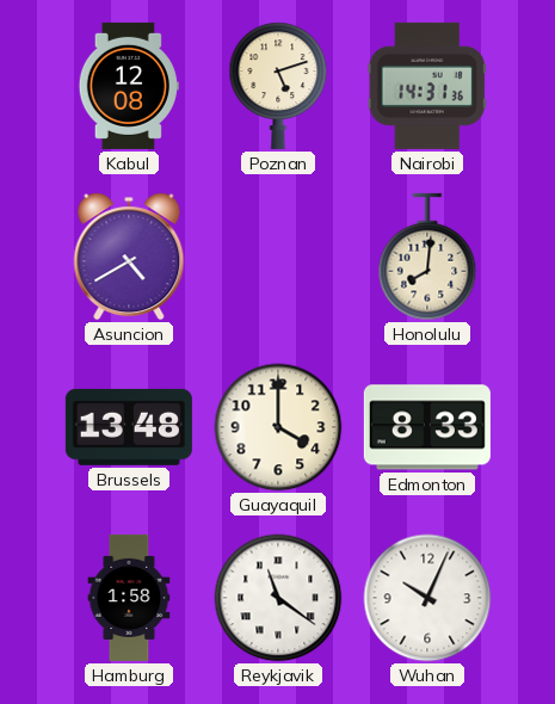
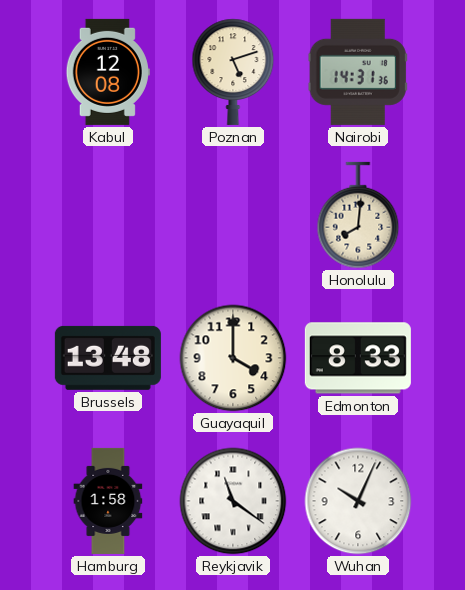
Asuncion: 4:40 -> none
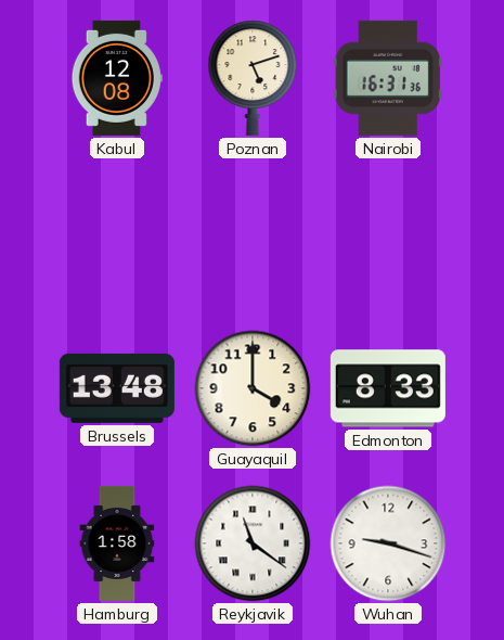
Nairobi: 14:31 -> 16:31
Honolulu: 8:01 -> none
Wuhan: 10:04 -> 9:18
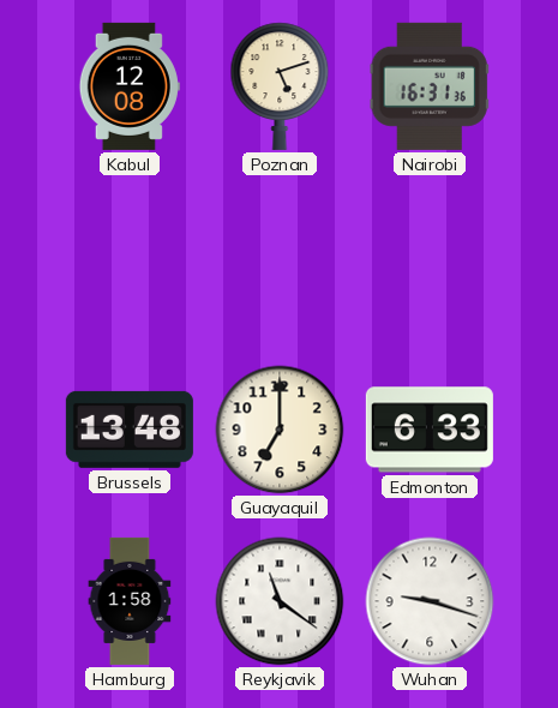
Guayaquil: 4:00 -> 7:00
Edmonton: 8:33 -> 6:33
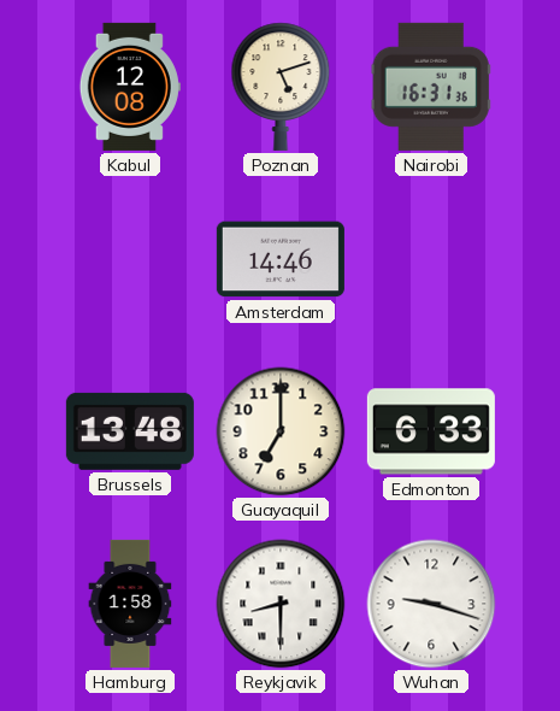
Amsterdam: none -> 14:46
Reykjavik: 11:21 -> 8:30
